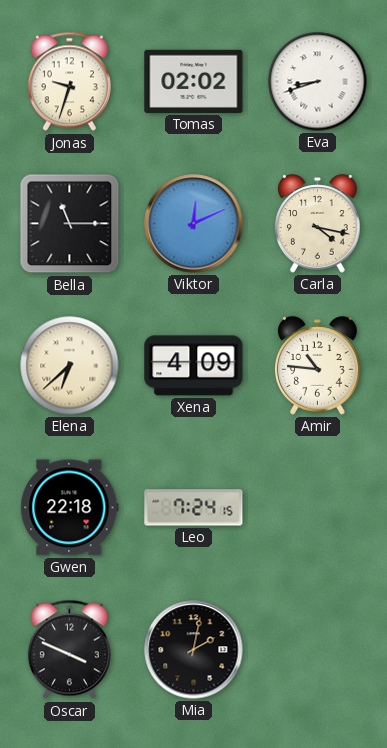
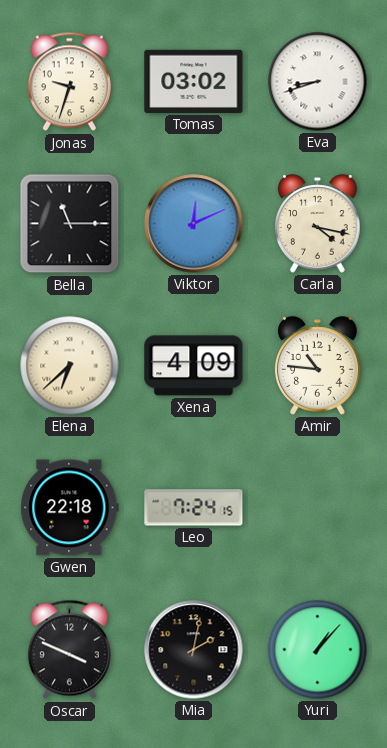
Tomas: 02:02 -> 03:02
Yuri: none -> 1:07
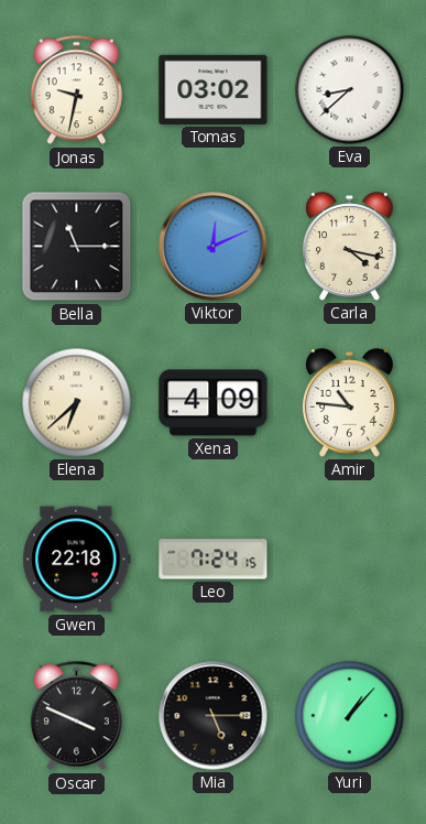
Jonas: 9:33 -> 9:32
Eva: 8:42 -> 8:38
Mia: 2:02 -> 5:15
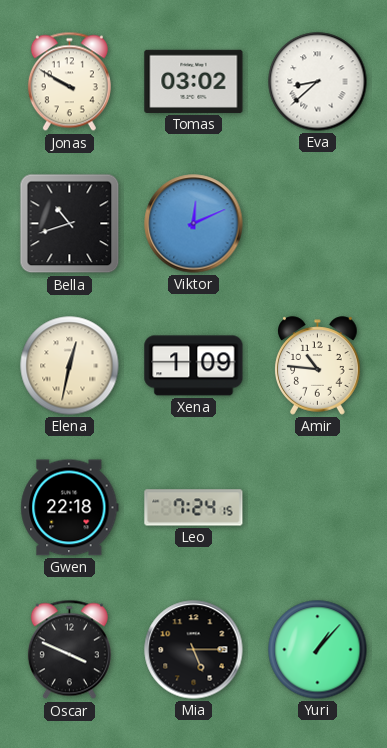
Jonas: 9:32 -> 9:50
Bella: 11:15 -> 10:42
Carla: 4:17 -> none
Elena: 6:38 -> 12:32
Xena: 4:09 -> 1:09
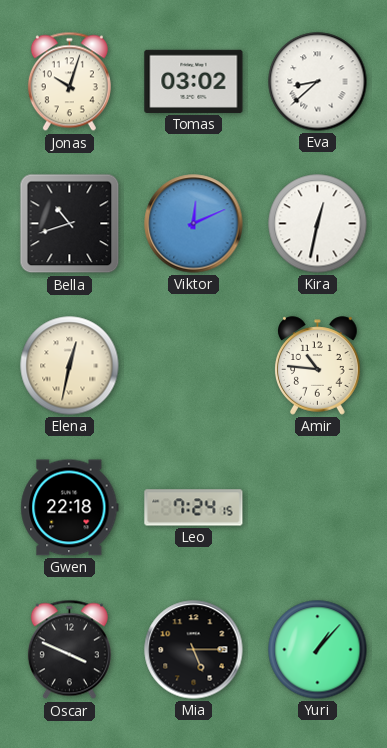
Jonas: 9:50 -> 10:03
Kira: none -> 12:32
Xena: 1:09 -> none
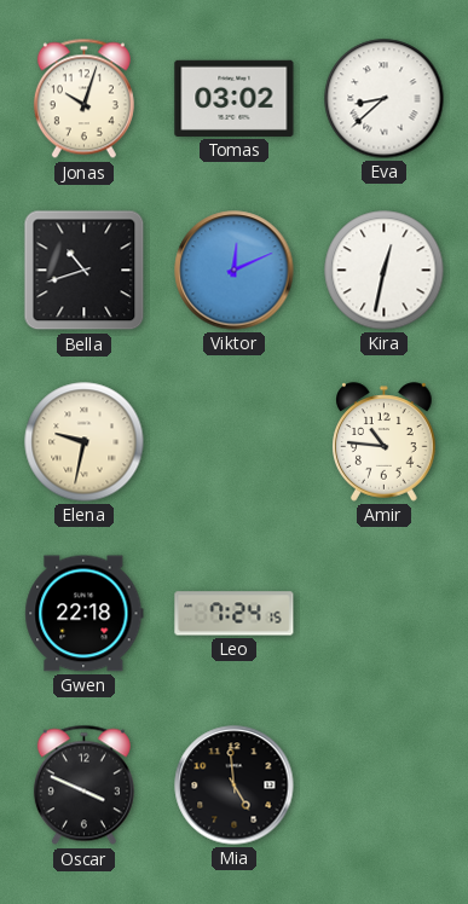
Elena: 12:32 -> 9:32
Mia: 5:15 -> 4:59
Yuri: 1:07 -> none
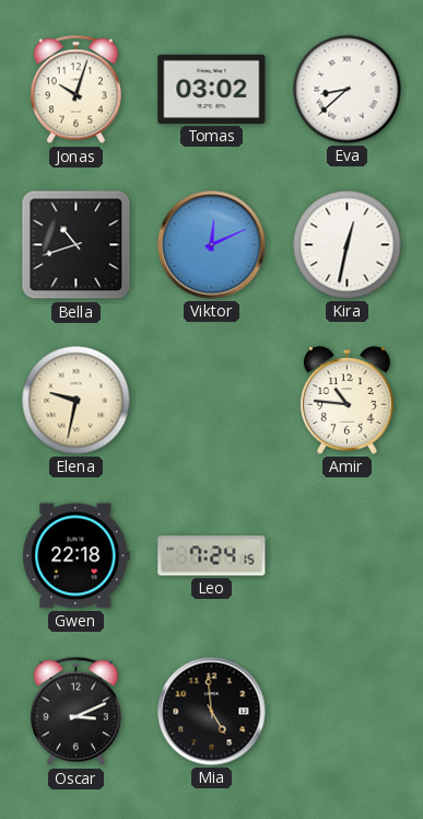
Oscar: 3:49 -> 3:11
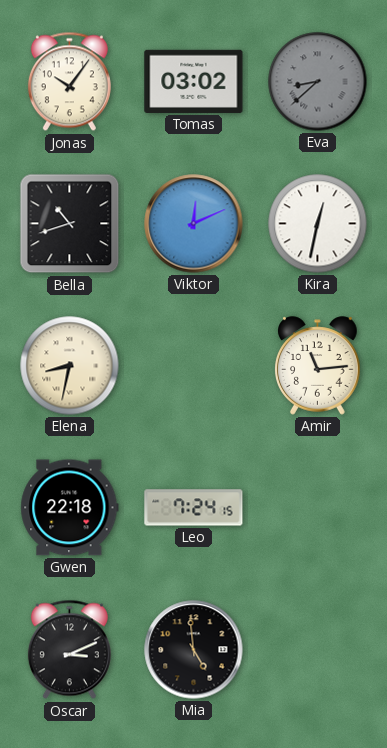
Jonas: 10:03 -> 10:06
Eva dial: white -> grey
Elena: 9:32 -> 8:32
Amir: 10:46 -> 11:14
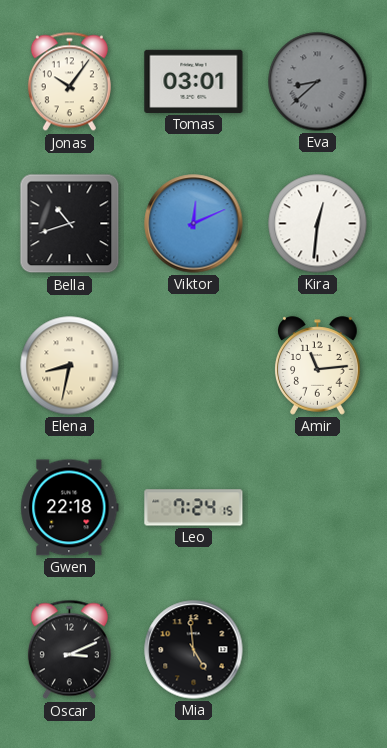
Tomas: 03:02 -> 03:01
Kira: 12:32 -> 12:31
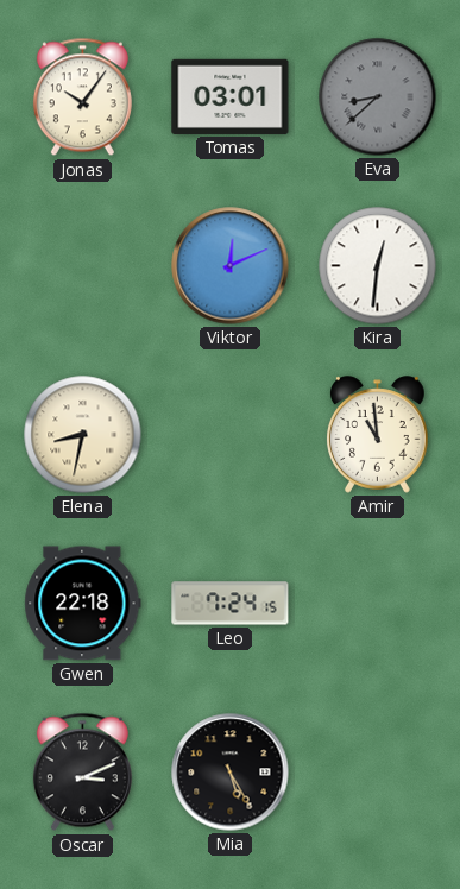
Bella: 10:42 -> none
Amir: 11:14 -> 10:59
Mia: 4:59 -> 5:25
